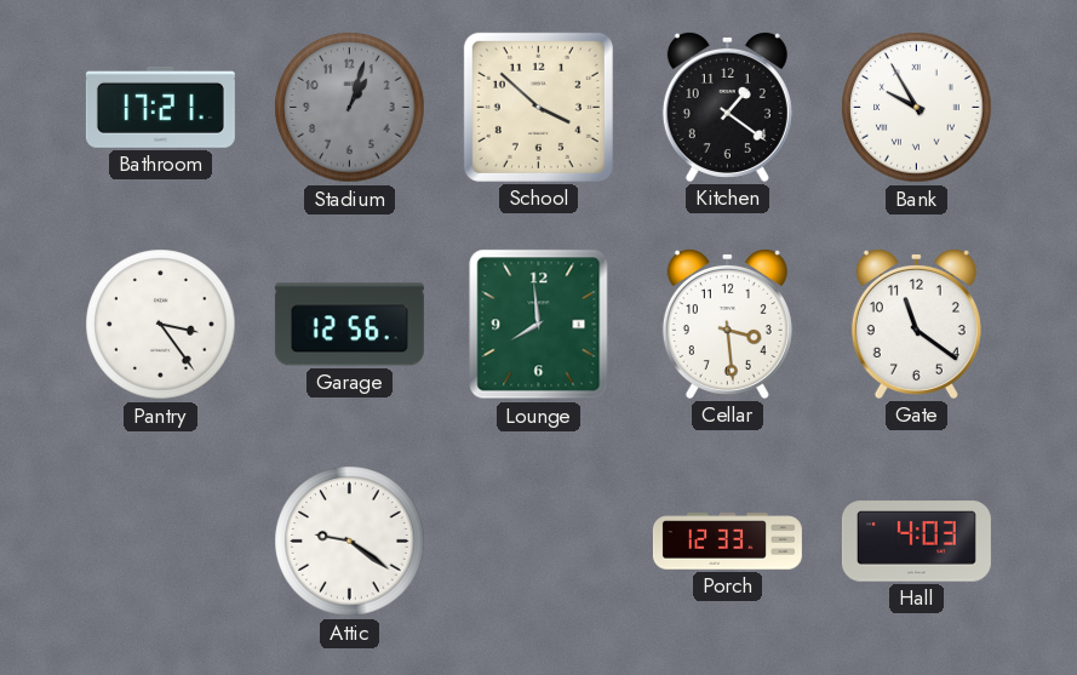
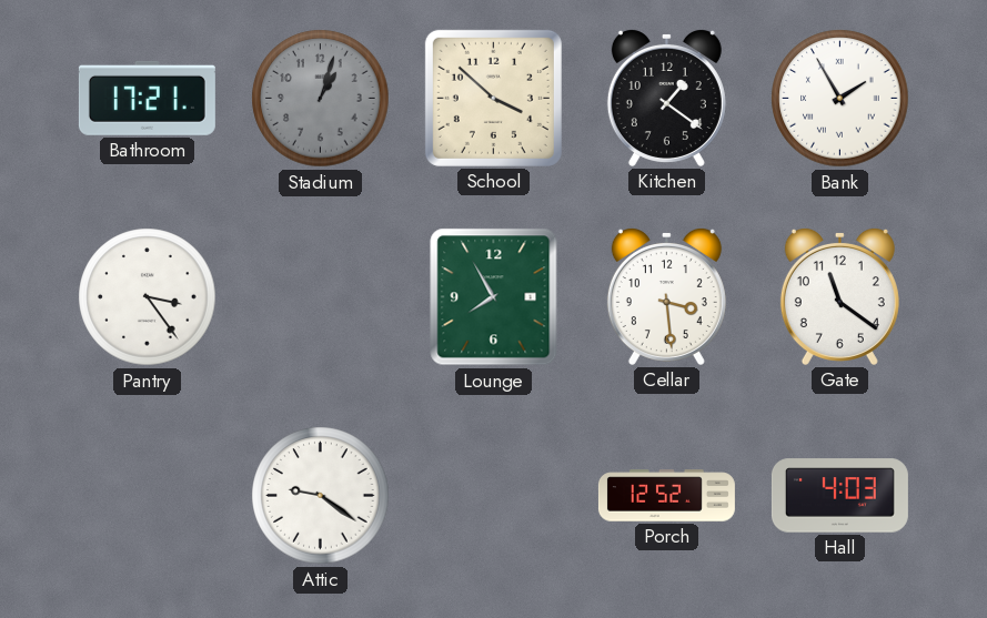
Bank: 9:55 -> 1:55
Garage: 12:56 -> none
Lounge: 7:59 -> 7:55
Porch: 12:33 -> 12:52
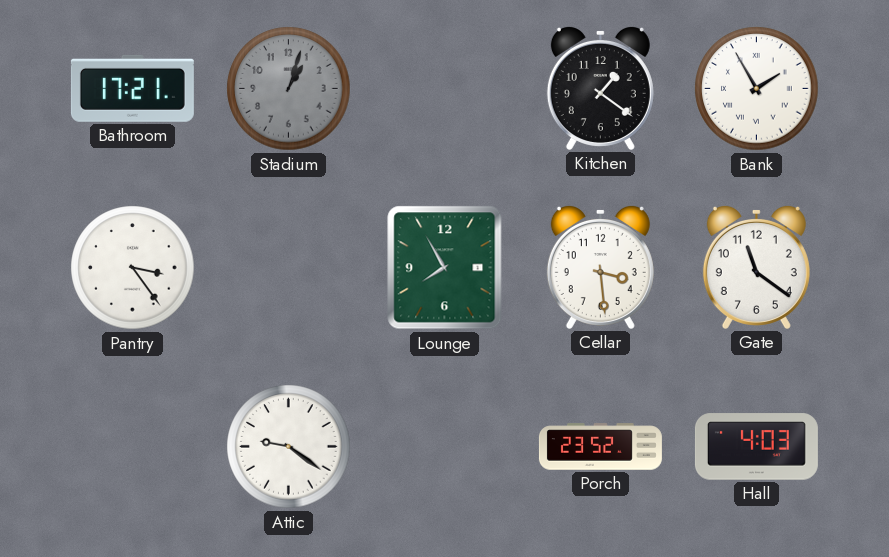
School: 3:52 -> none
Porch: 12:52 -> 23:52
